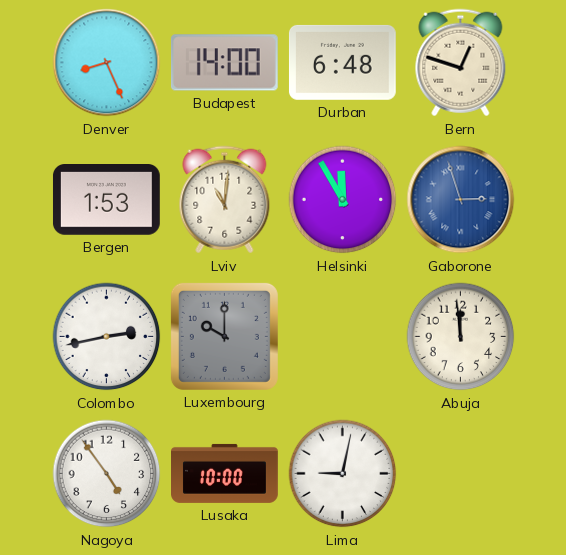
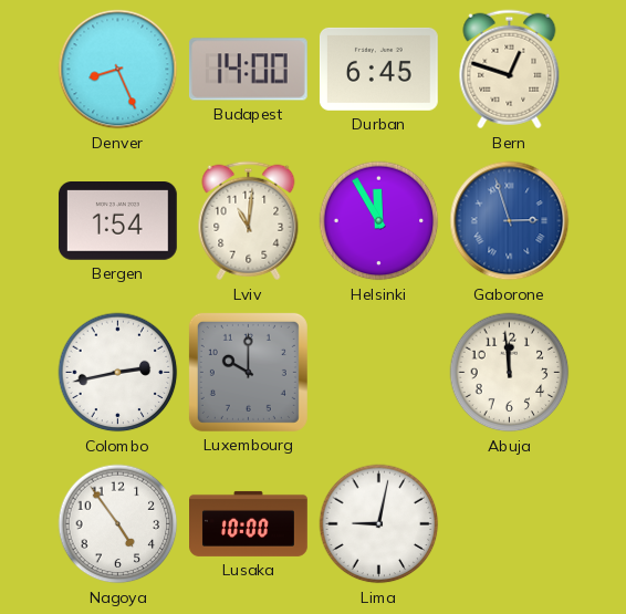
Durban: 6:48 -> 6:45
Bergen: 1:53 -> 1:54
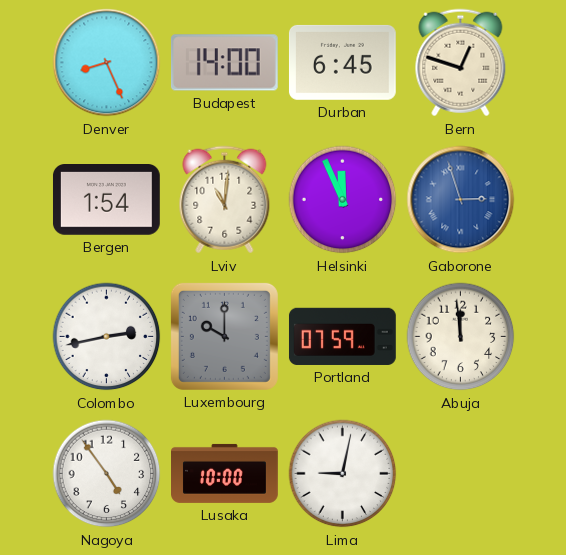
Helsinki: 11:55 -> 11:56
Portland: none -> 07:59
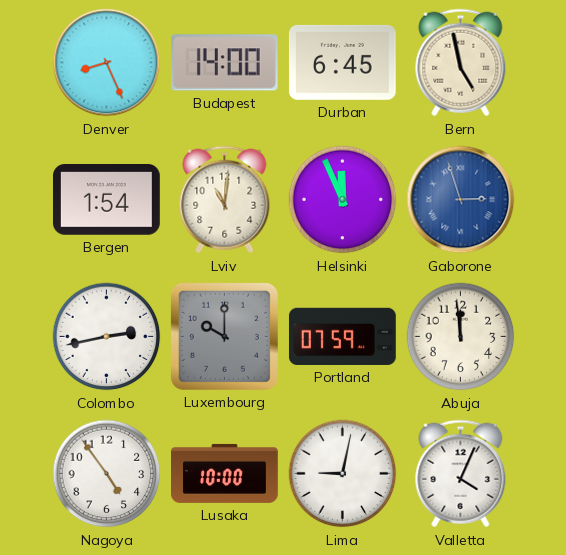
Bern: 12:48 -> 4:58
Valletta: none -> 4:04
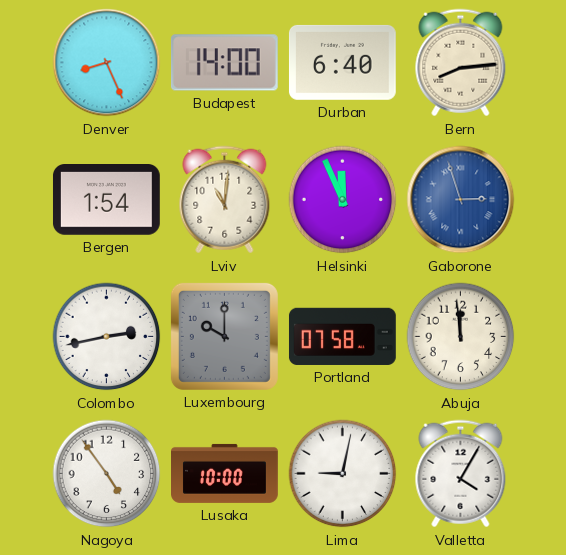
Durban: 6:45 -> 6:40
Bern: 4:58 -> 8:14
Portland: 07:59 -> 07:58
Valletta: 4:04 -> 4:05
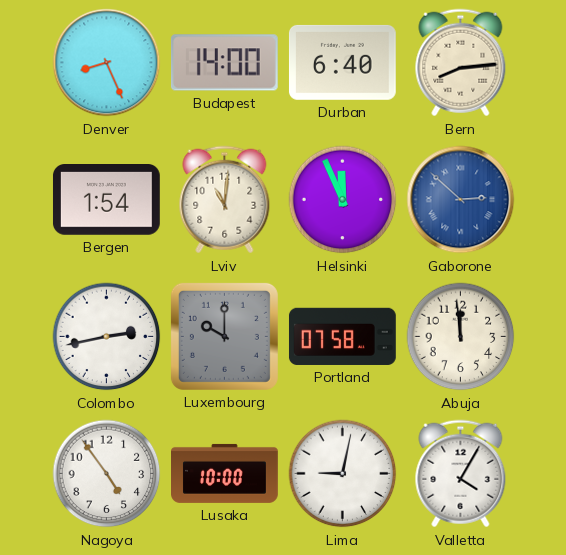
Gaborone: 2:57 -> 2:52
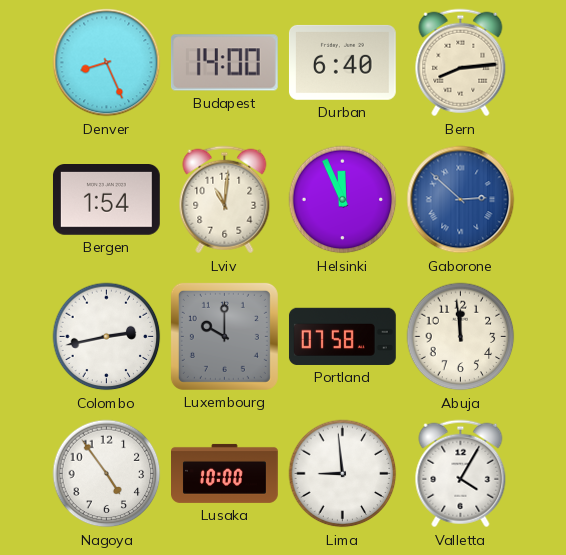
Lima: 9:02 -> 8:59
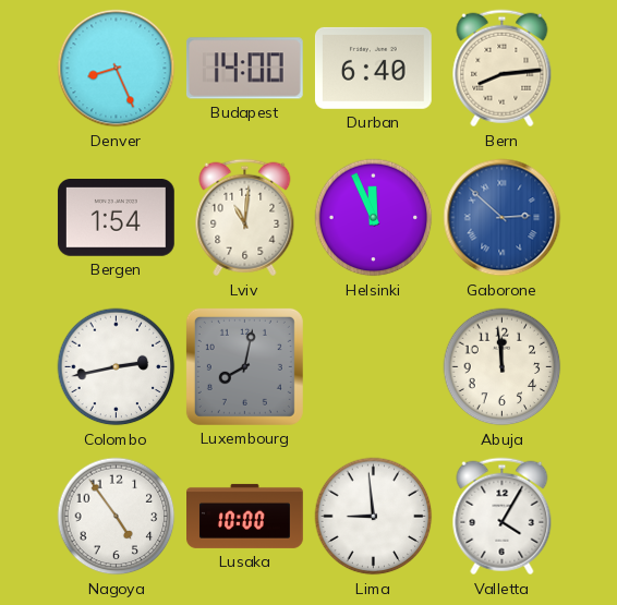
Luxembourg: 10:00 -> 8:02
Portland: 07:58 -> none
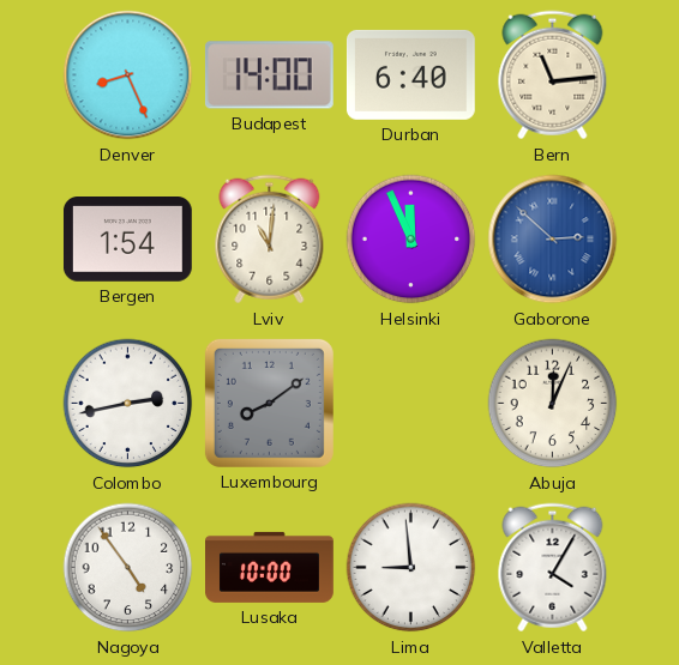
Bern: 8:14 -> 11:14
Luxembourg: 8:02 -> 8:09
Abuja: 11:59 -> 12:04
